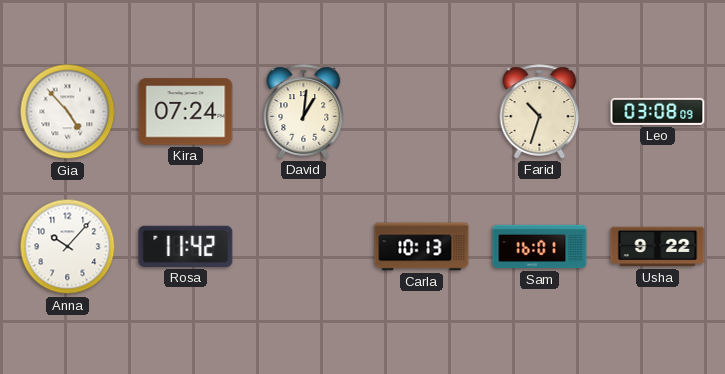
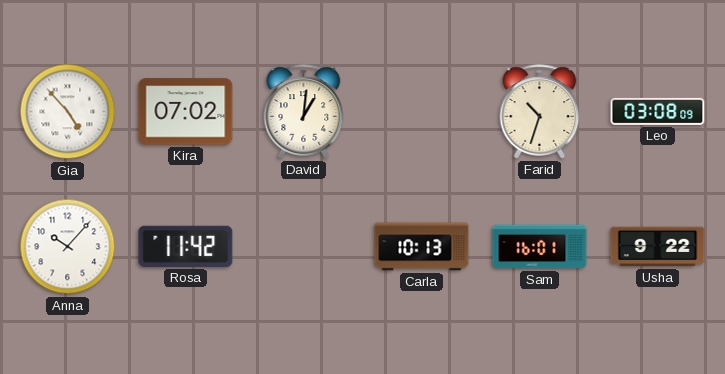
Kira: 07:24 -> 07:02
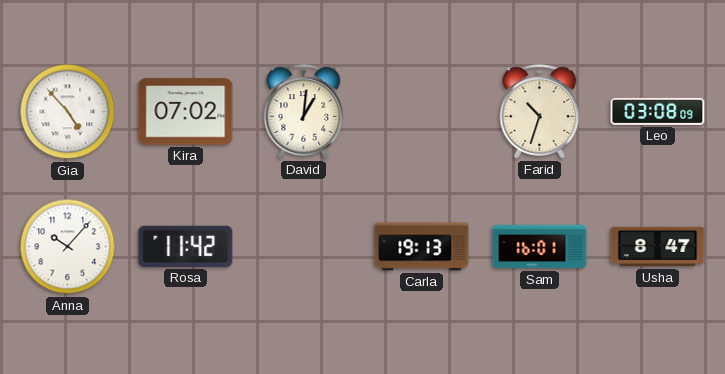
Carla: 10:13 -> 19:13
Usha: 9:22 -> 8:47
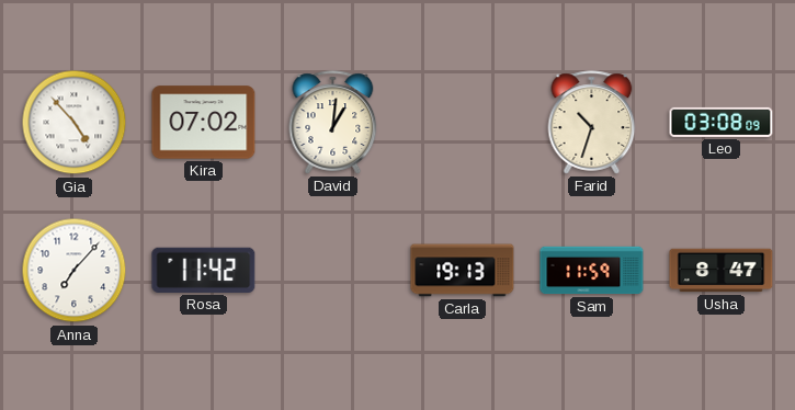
Anna: 10:07 -> 7:07
Sam: 16:01 -> 11:59
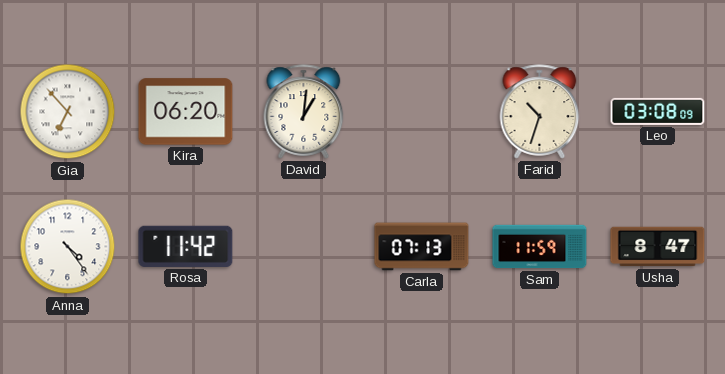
Gia: 4:53 -> 6:53
Kira: 07:02 -> 06:20
Anna: 7:07 -> 4:24
Carla: 19:13 -> 07:13
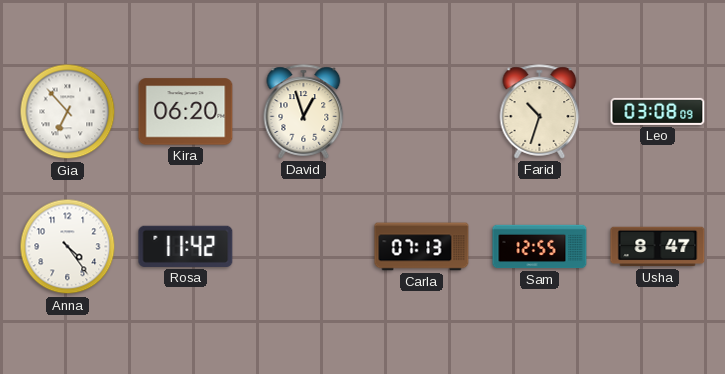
David: 1:01 -> 12:57
Sam: 11:59 -> 12:55
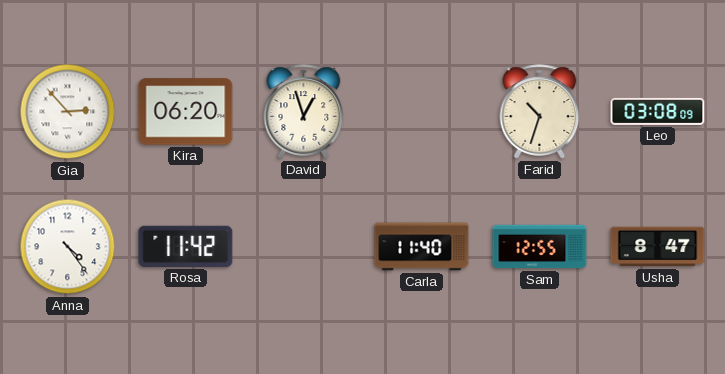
Gia: 6:53 -> 2:53
Carla: 07:13 -> 11:40
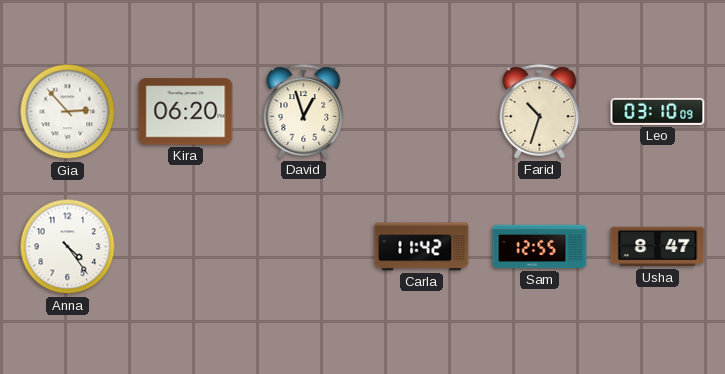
Leo: 03:08 -> 03:10
Rosa: 11:42 -> none
Carla: 11:40 -> 11:42
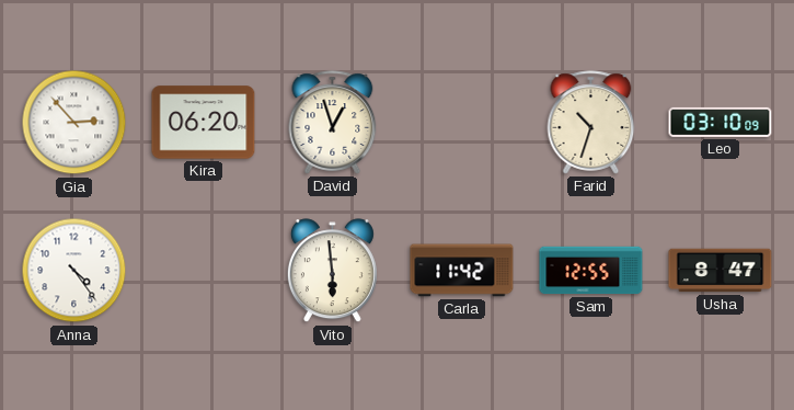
Vito: none -> 5:59
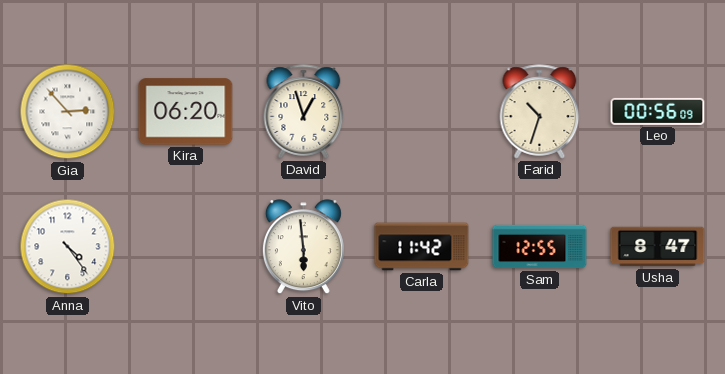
Leo: 03:10 -> 00:56
